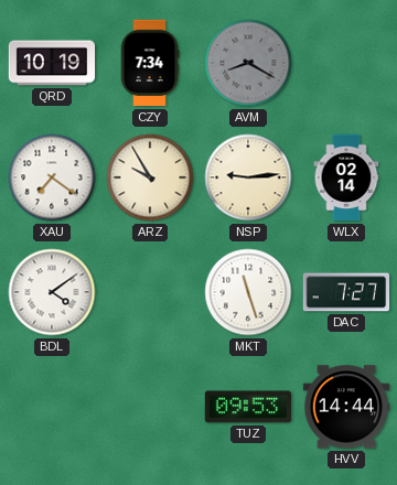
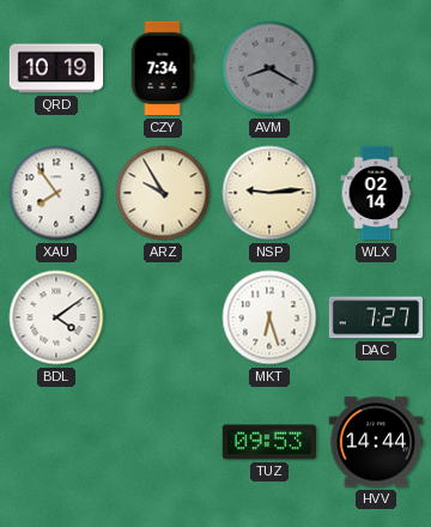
XAU: 7:21 -> 7:54
MKT: 11:27 -> 6:27
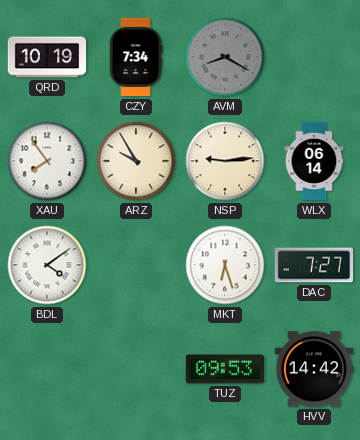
WLX: 02:14 -> 06:14
HVV: 14:44 -> 14:42
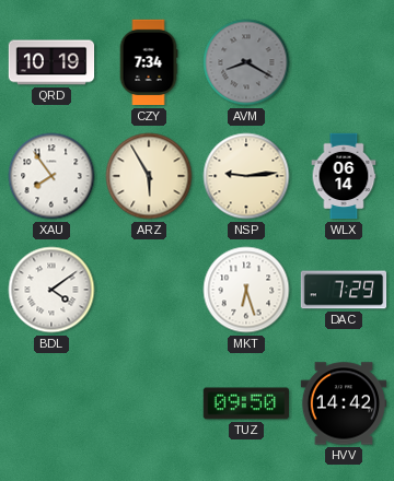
ARZ: 9:55 -> 5:55
DAC: 7:27 -> 7:29
TUZ: 09:53 -> 09:50
